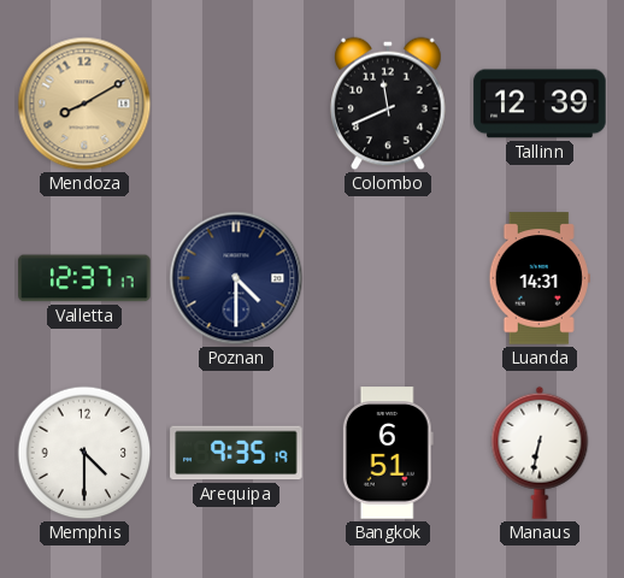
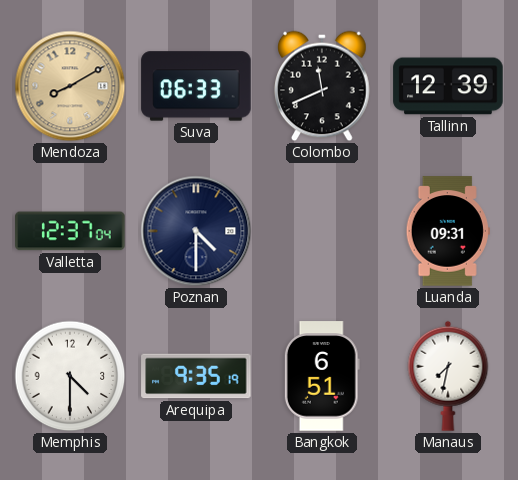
Suva: none -> 06:33
Valletta: 12:37:17 -> 12:37:04
Luanda: 14:31 -> 09:31
Manaus: 6:32 -> 7:32
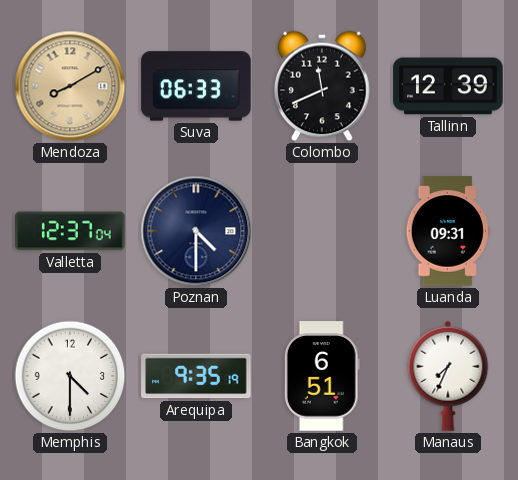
Manaus: 7:32 -> 7:34
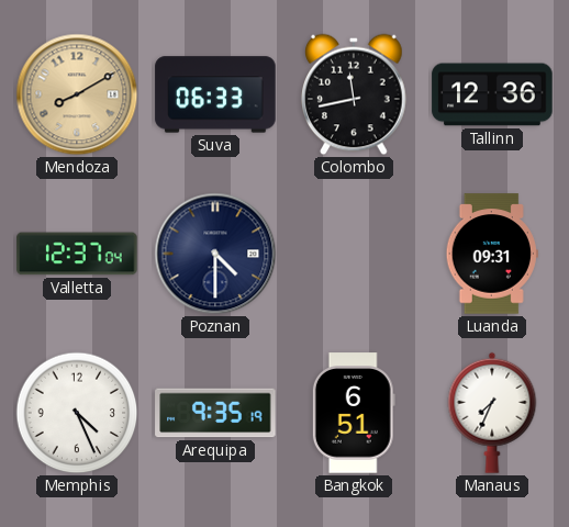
Colombo: 11:41 -> 11:43
Tallinn: 12:39 -> 12:36
Memphis: 4:30 -> 4:26
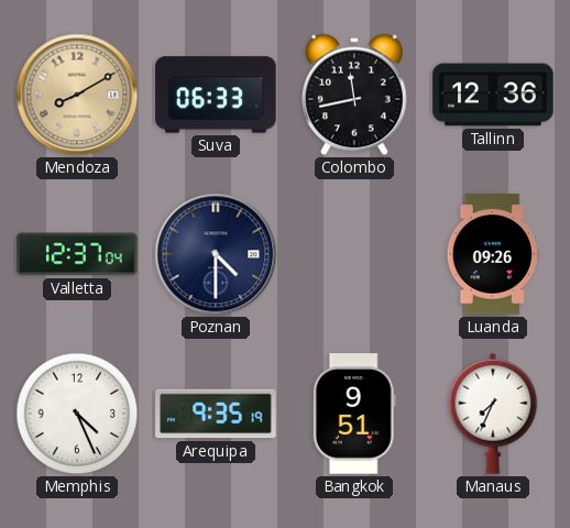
Luanda: 09:31 -> 09:26
Bangkok: 6:51 -> 9:51
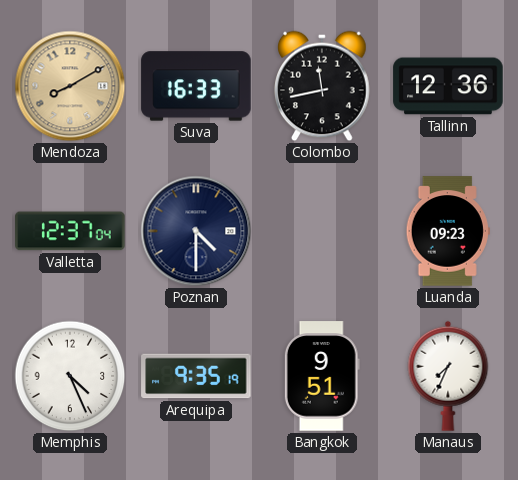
Suva: 06:33 -> 16:33
Luanda: 09:26 -> 09:23
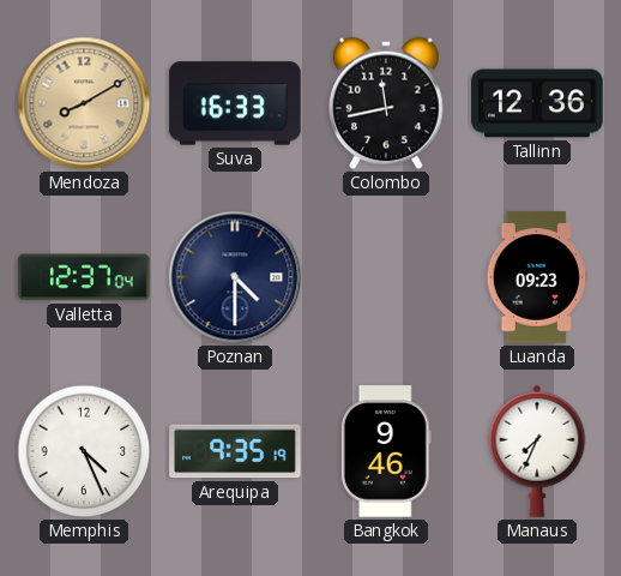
Bangkok: 9:51 -> 9:46
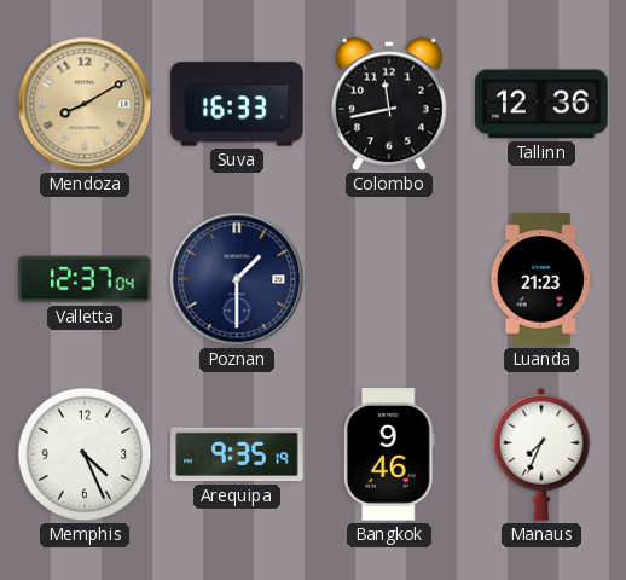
Poznan: 4:30 -> 1:30
Luanda: 09:23 -> 21:23
